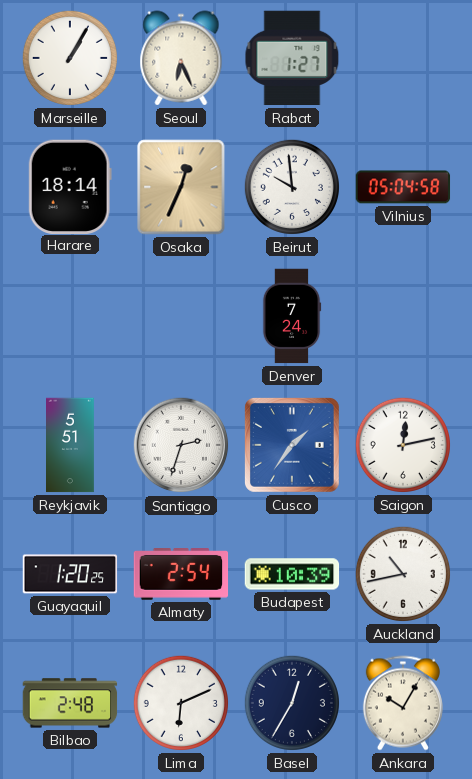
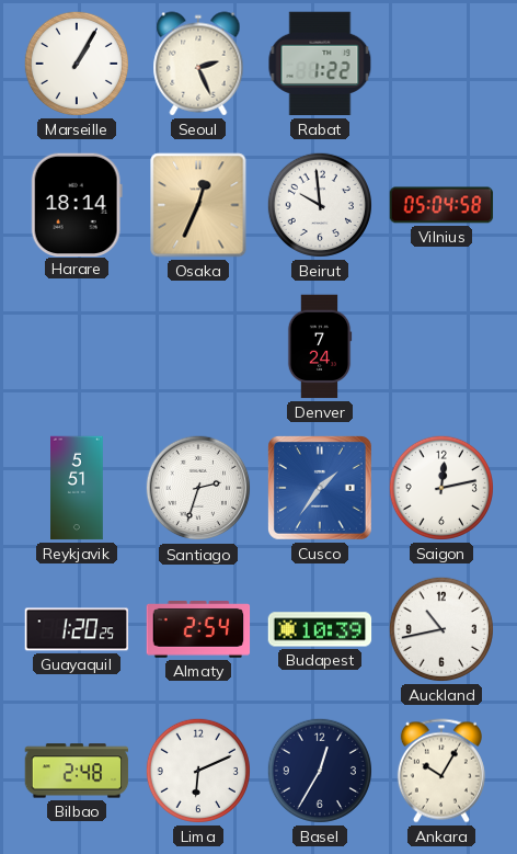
Seoul: 6:26 -> 2:26
Rabat: 1:27 -> 1:22
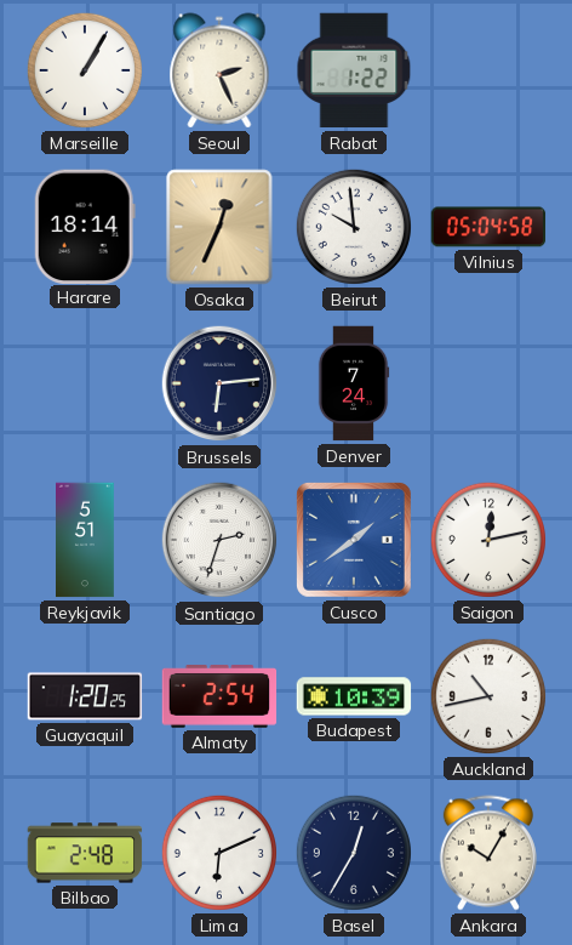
Brussels: none -> 6:14
Cusco: 1:36 -> 1:39
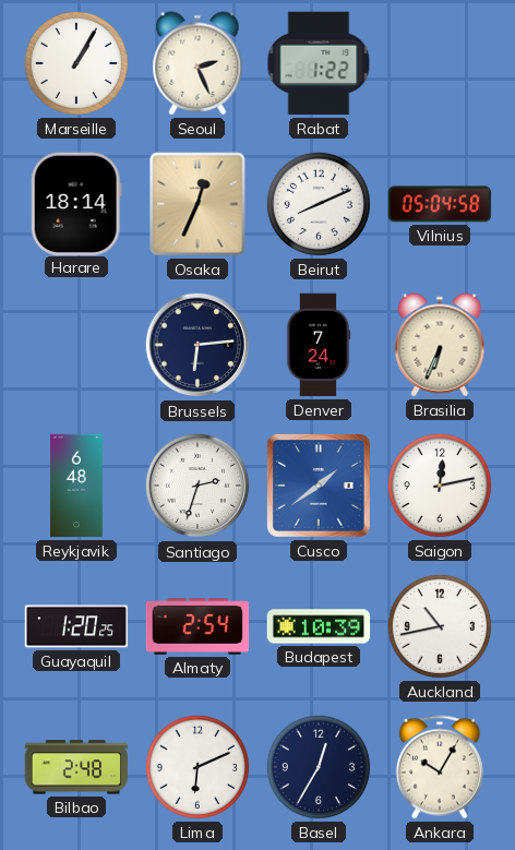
Beirut: 9:59 -> 8:11
Brasilia: none -> 6:34
Reykjavik: 5:51 -> 6:48
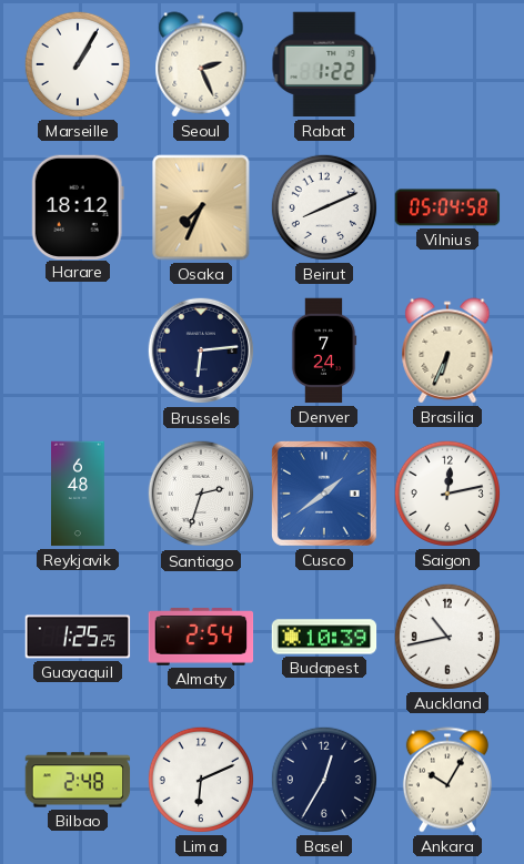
Harare: 18:14 -> 18:12
Osaka: 12:34 -> 7:34
Guayaquil: 1:20 -> 1:25
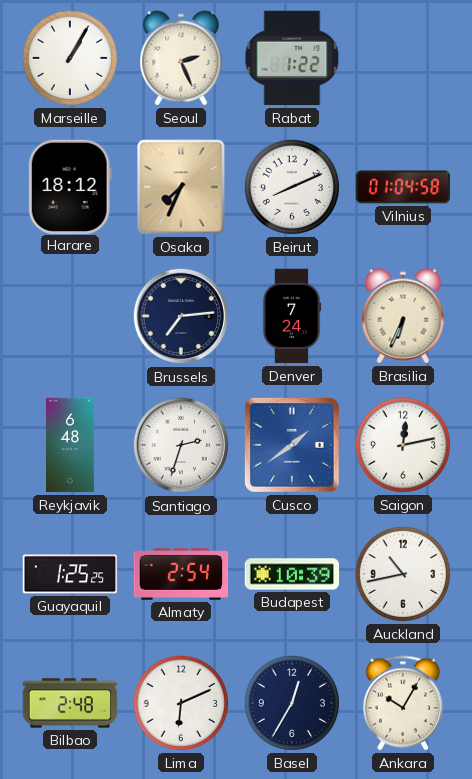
Vilnius: 05:04 -> 01:04
Brussels: 6:14 -> 7:14
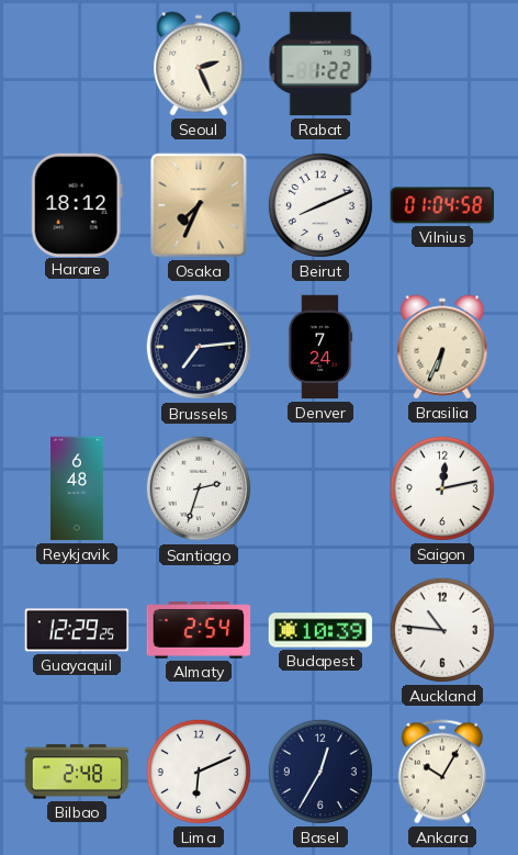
Marseille: 1:05 -> none
Cusco: 1:39 -> none
Guayaquil: 1:25 -> 12:29
Auckland: 10:43 -> 10:46
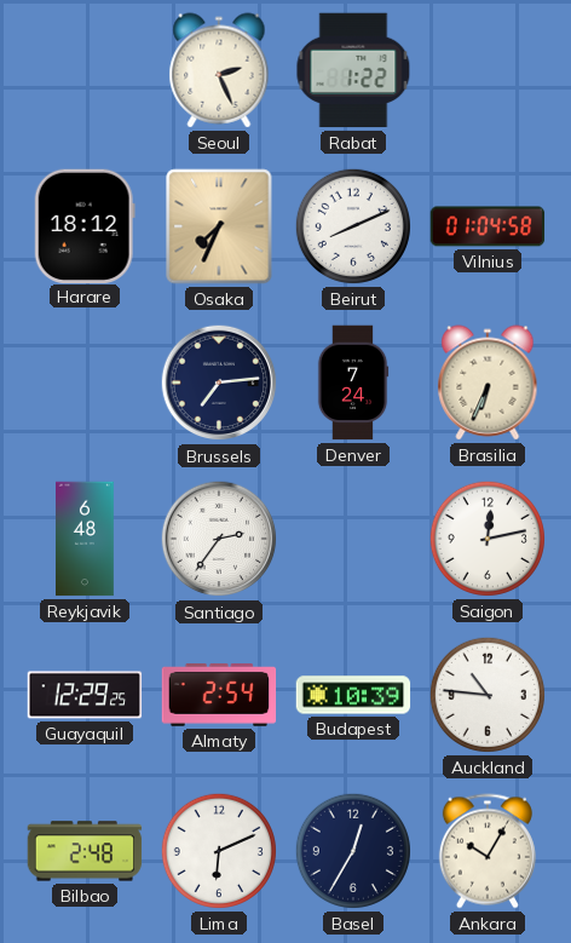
Santiago: 2:33 -> 2:36
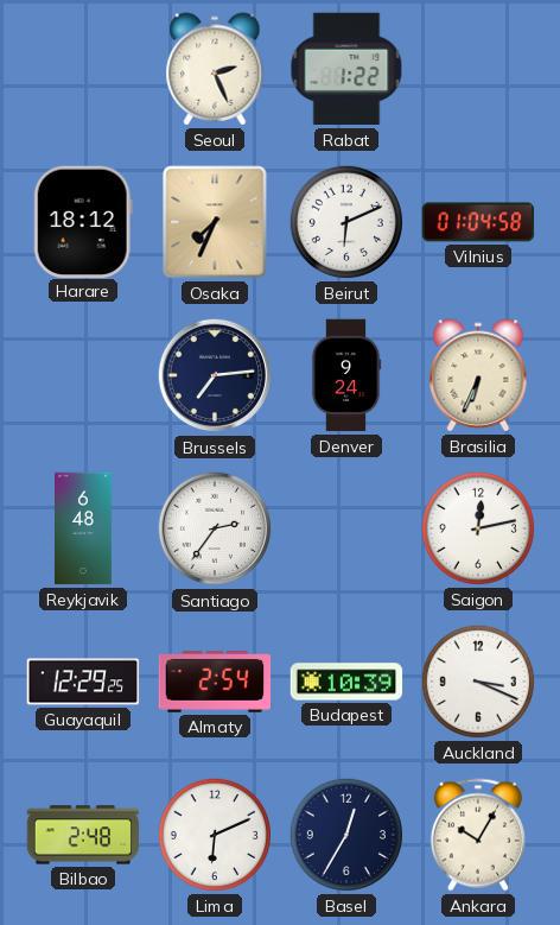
Beirut: 8:11 -> 6:11
Denver: 7:24 -> 9:24
Auckland: 10:46 -> 3:19
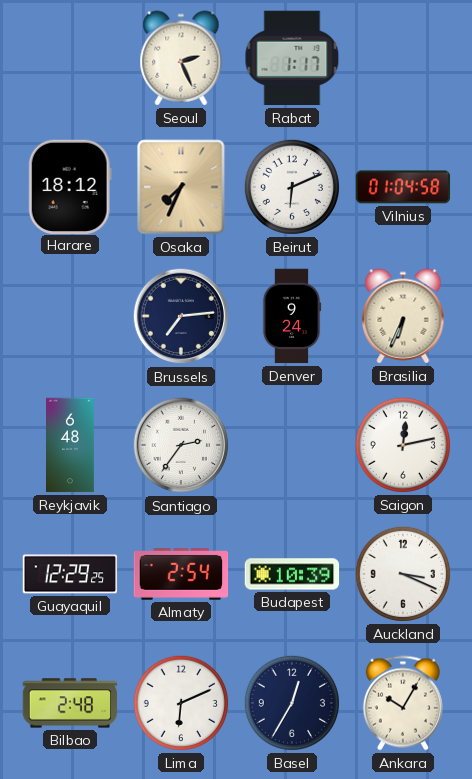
Rabat: 1:22 -> 1:17
